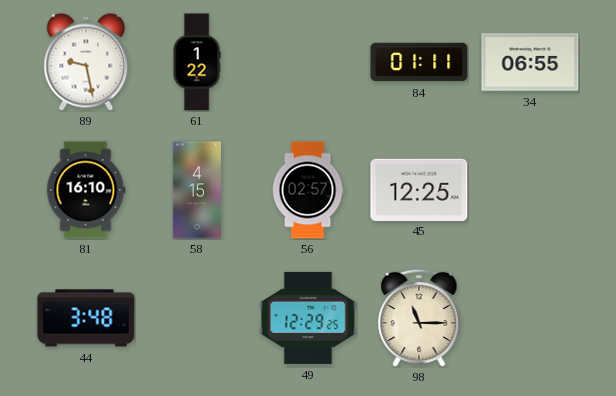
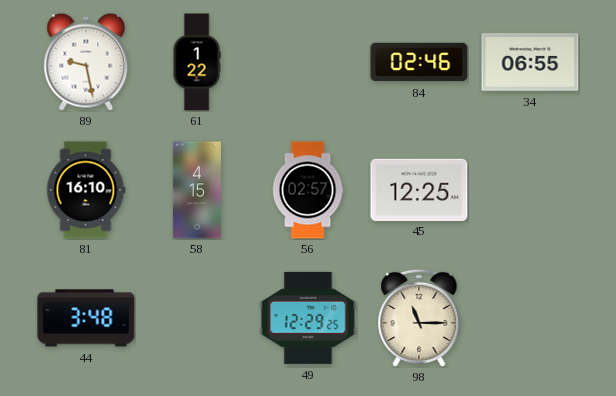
84: 01:11 -> 02:46
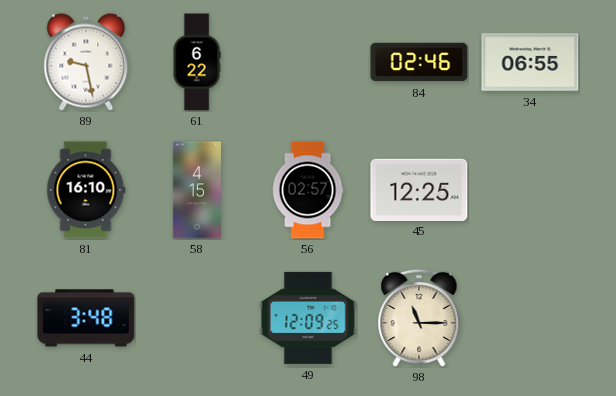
61: 1:22 -> 6:22
49: 12:29 -> 12:09
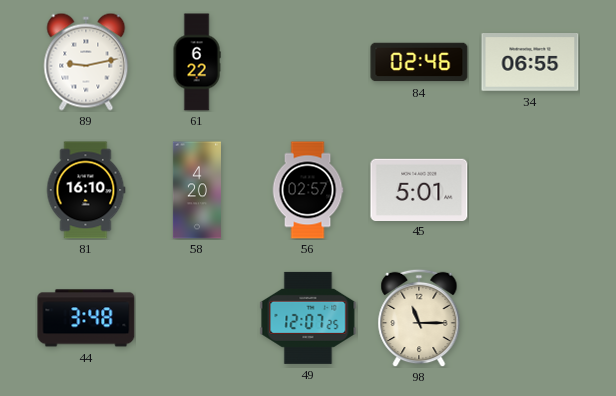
89: 9:28 -> 9:13
58: 4:15 -> 4:20
45: 12:25 -> 5:01
49: 12:09 -> 12:07
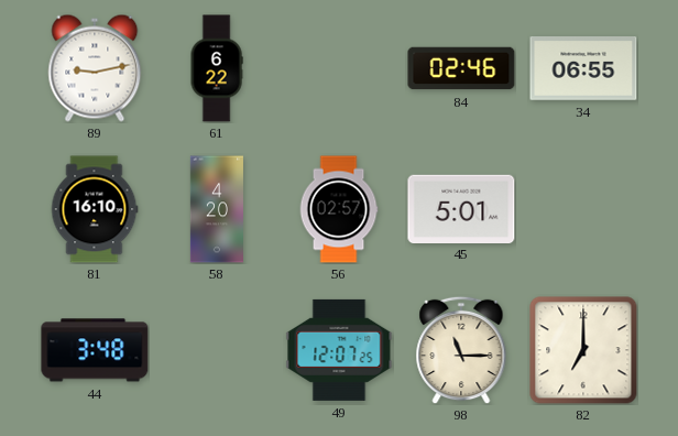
82: none -> 7:00
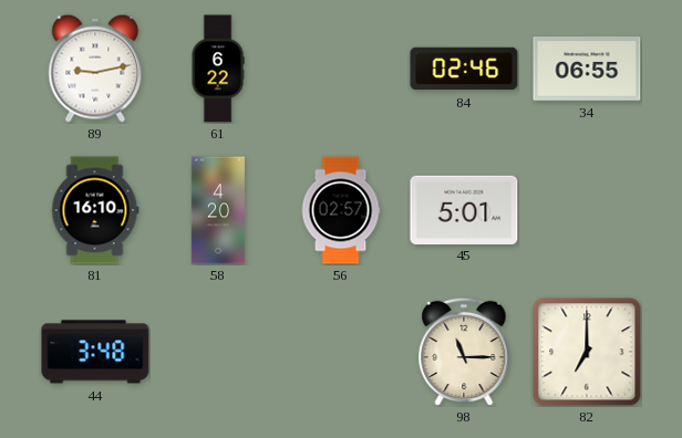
49: 12:07 -> none
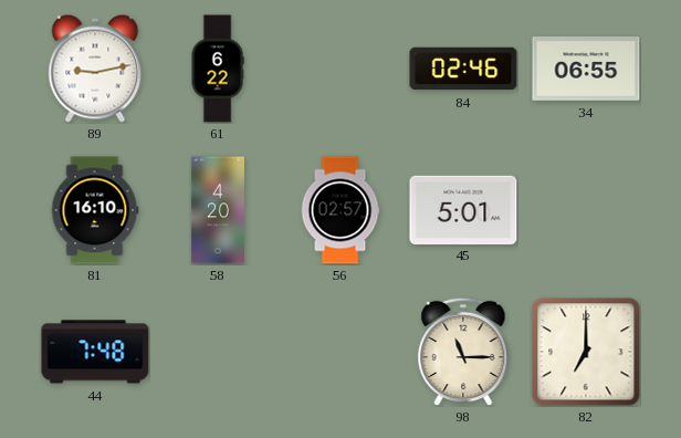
44: 3:48 -> 7:48
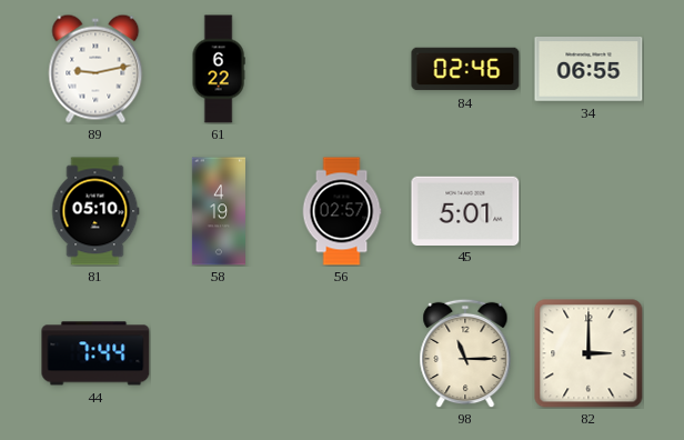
81: 16:10 -> 05:10
58: 4:20 -> 4:19
44: 7:48 -> 7:44
82: 7:00 -> 3:00
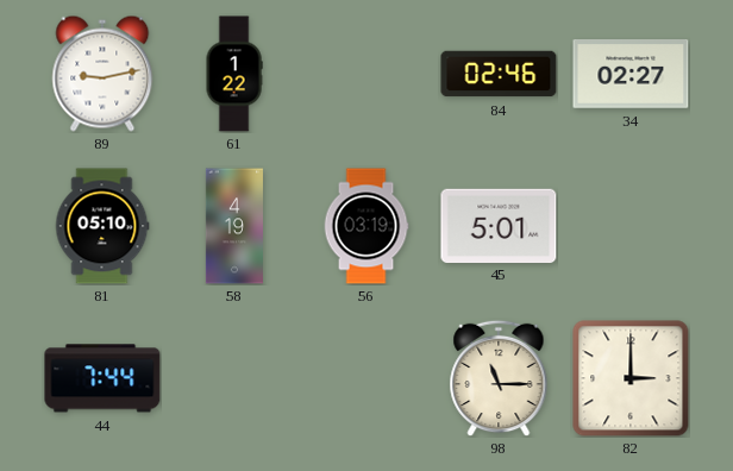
61: 6:22 -> 1:22
34: 06:55 -> 02:27
56: 02:57 -> 03:19
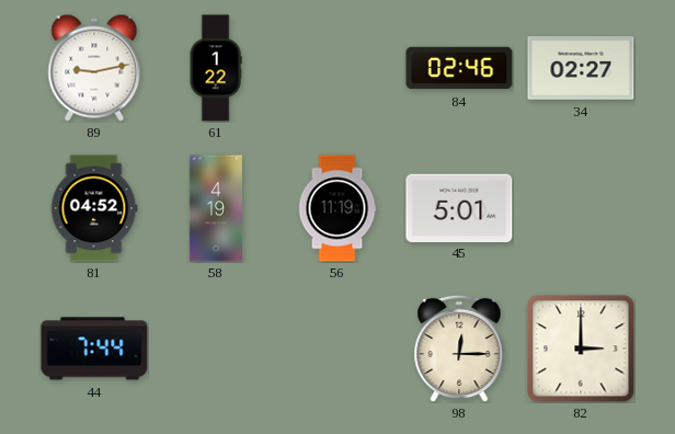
81: 05:10 -> 04:52
56: 03:19 -> 11:19
98: 11:15 -> 12:15
